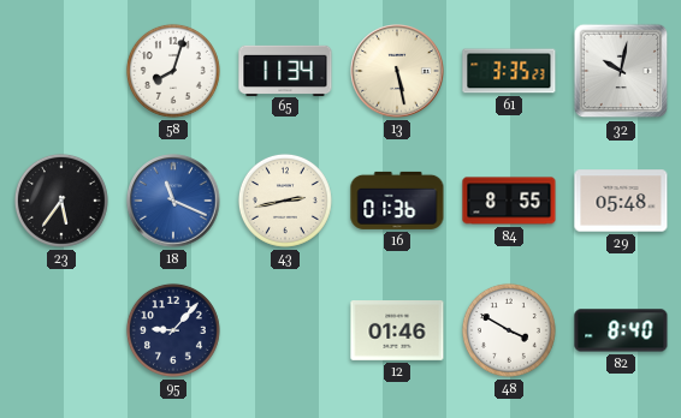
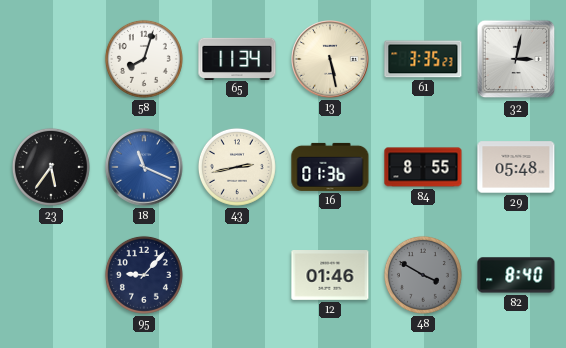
32: 10:02 -> 3:02
48 dial: white -> grey
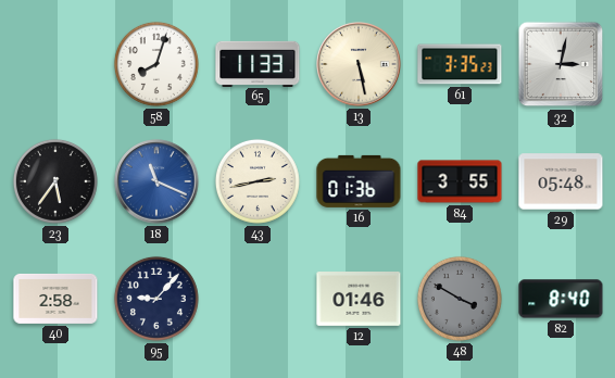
65: 11:34 -> 11:33
84: 8:55 -> 3:55
40: none -> 2:58
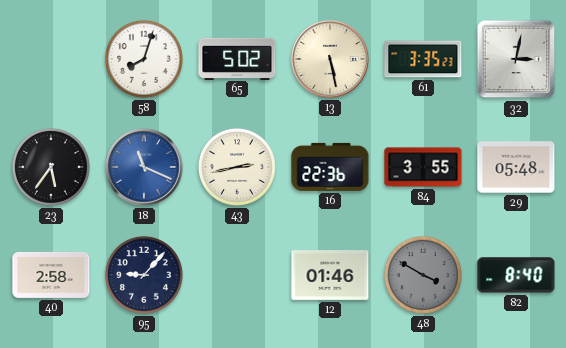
65: 11:33 -> 5:02
16: 01:36 -> 22:36
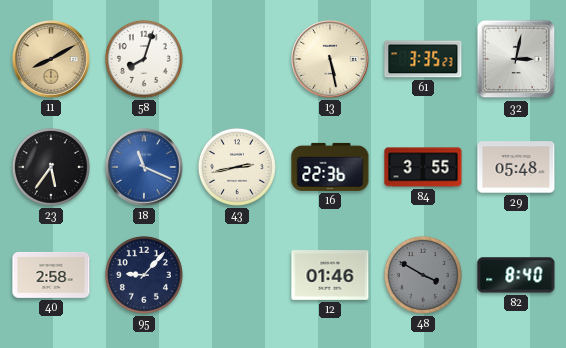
11: none -> 8:10
65: 5:02 -> none
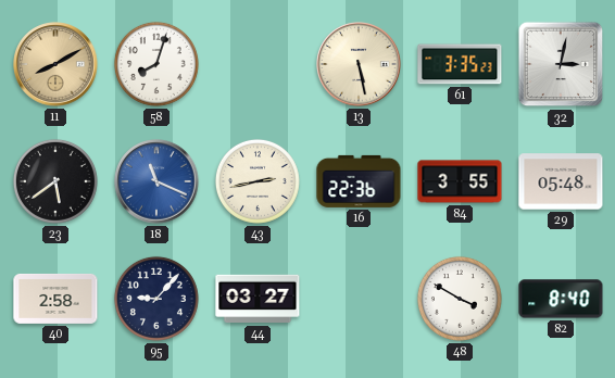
23: 5:36 -> 5:39
44: none -> 03:27
12: 01:46 -> none
48 dial: grey -> white
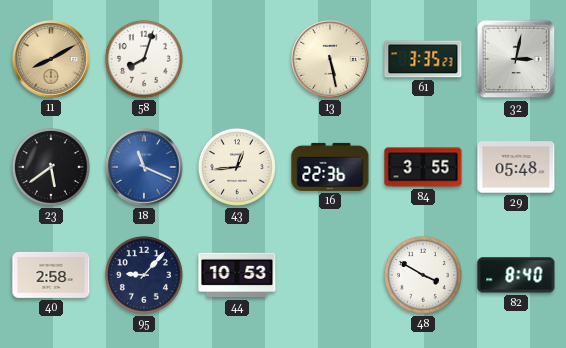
43: 2:43 -> 12:44
44: 03:27 -> 10:53
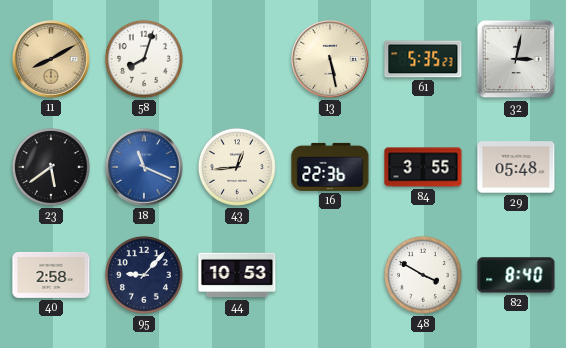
61: 3:35 -> 5:35
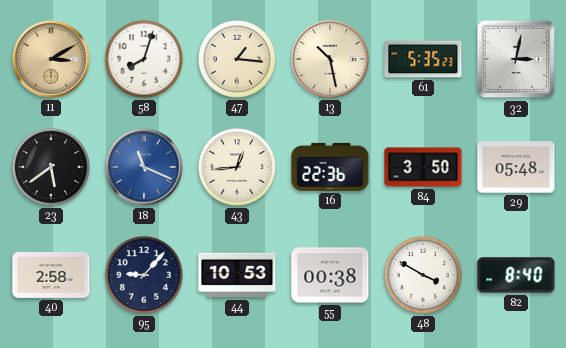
11: 8:10 -> 3:10
47: none -> 1:16
13: 5:28 -> 10:28
84: 3:55 -> 3:50
55: none -> 00:38
